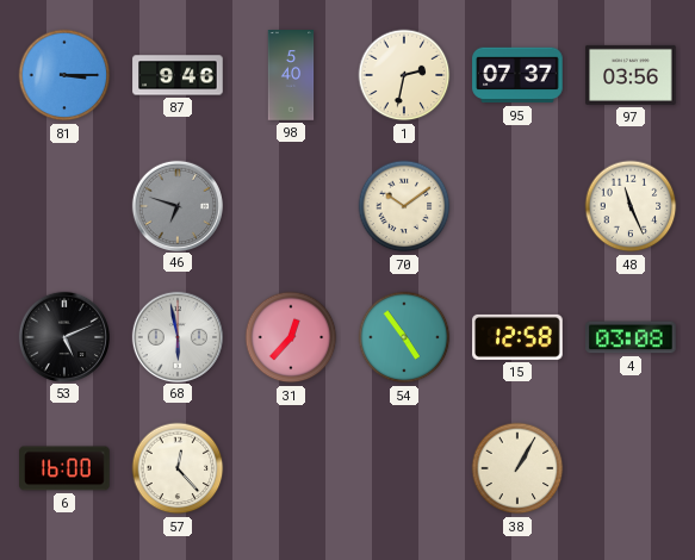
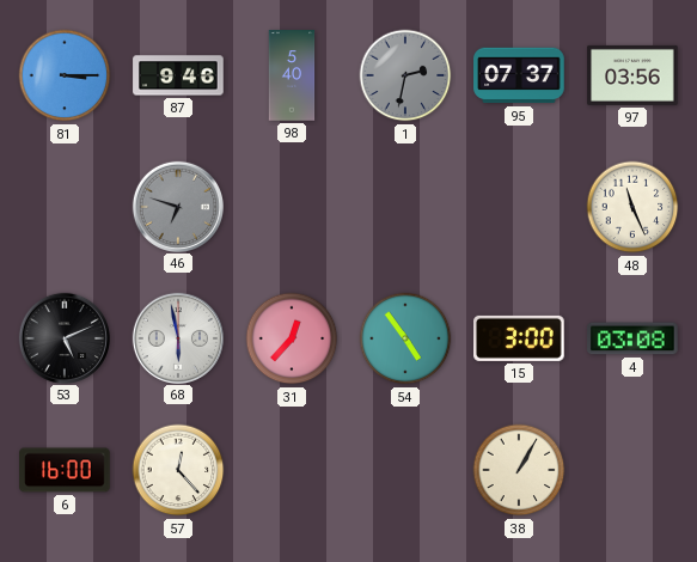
1 dial: cream -> grey
70: 10:09 -> none
15: 12:58 -> 3:00
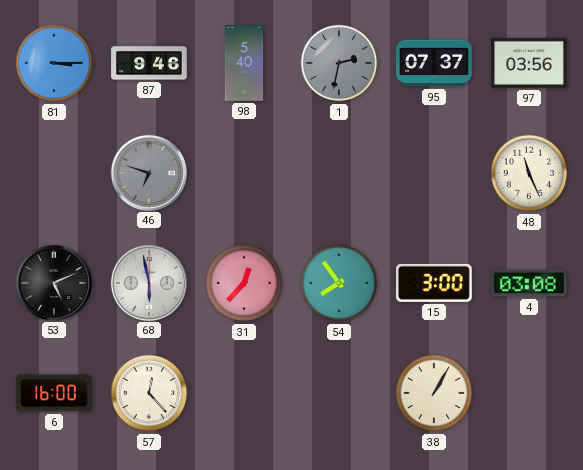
54: 4:54 -> 7:54
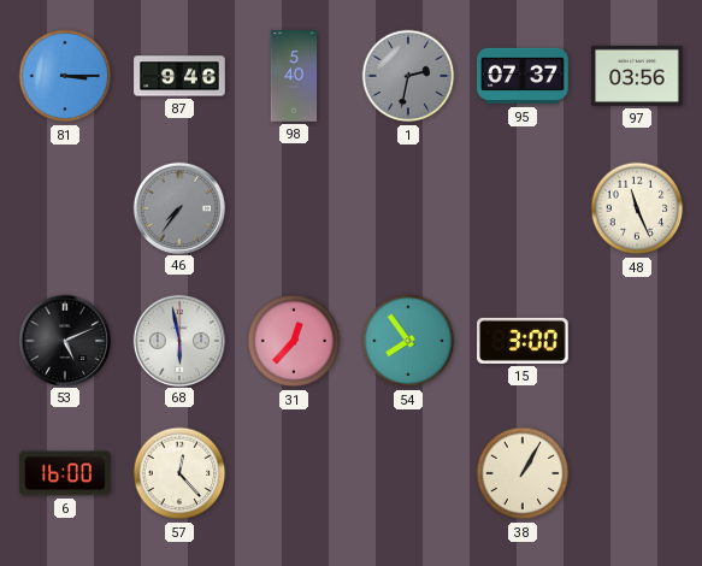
46: 6:48 -> 7:36
4: 03:08 -> none
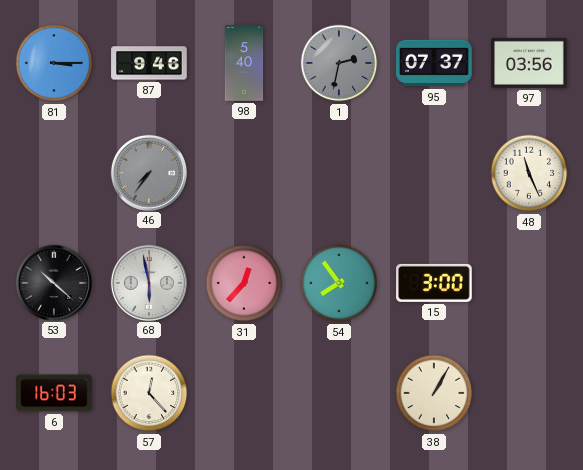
53: 5:11 -> 10:22
6: 16:00 -> 16:03
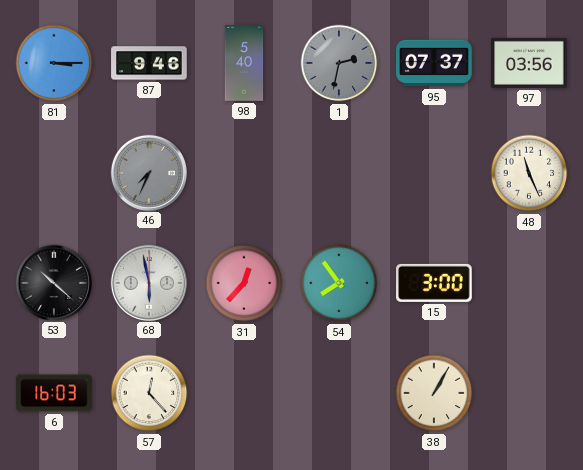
46: 7:36 -> 7:34
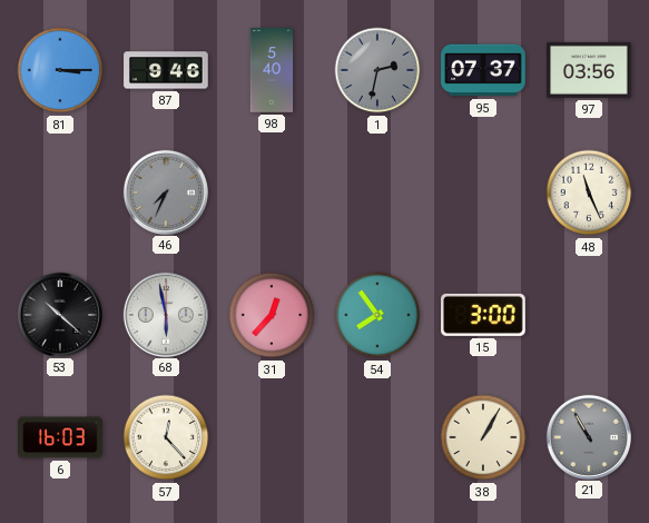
21: none -> 10:55
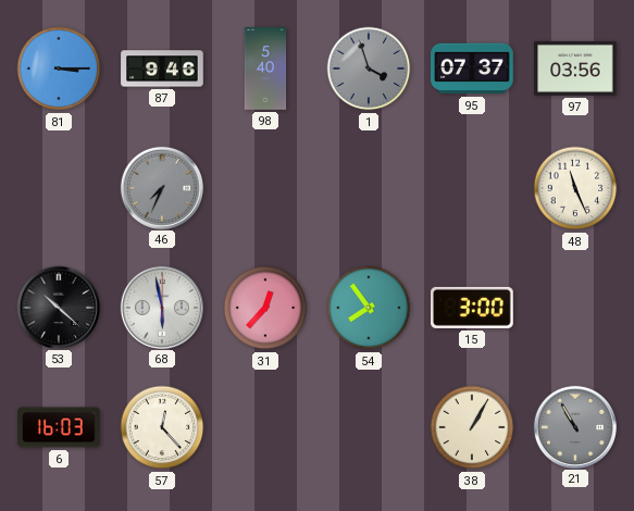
1: 2:32 -> 3:57
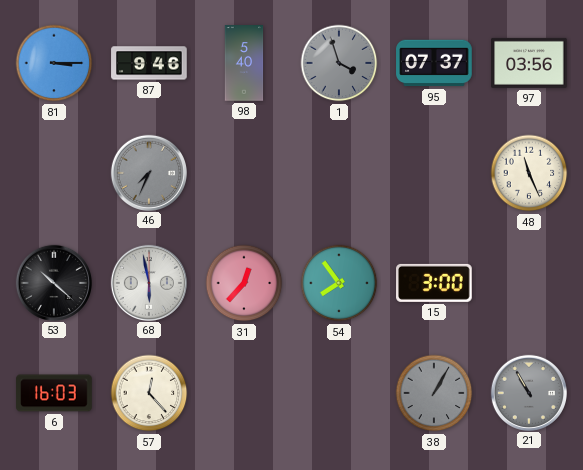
38 dial: cream -> grey
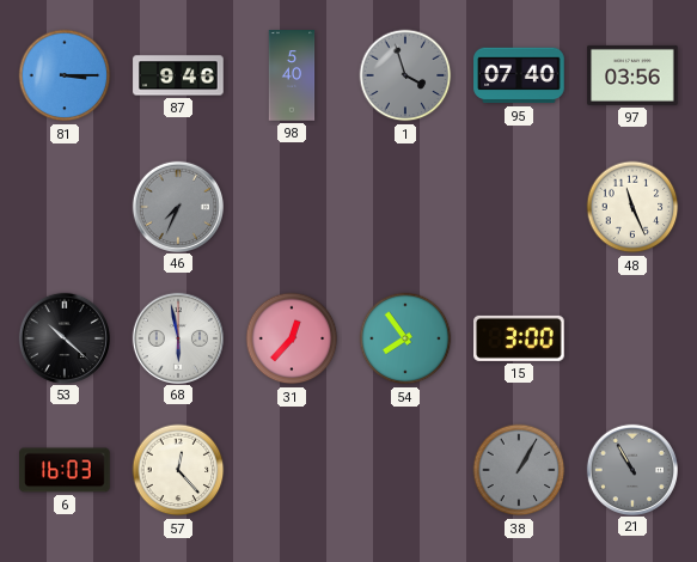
95: 07:37 -> 07:40
